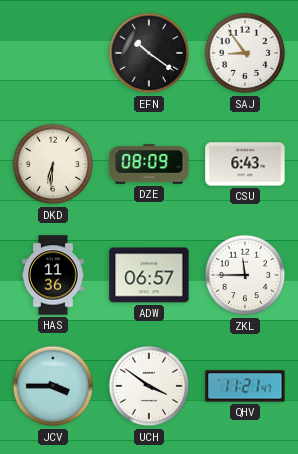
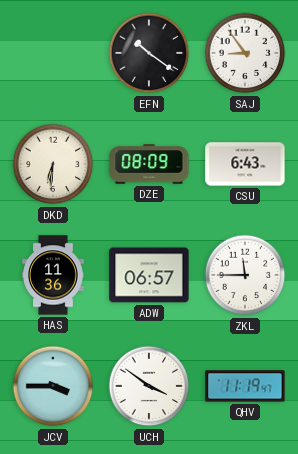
QHV: 11:21 -> 11:19
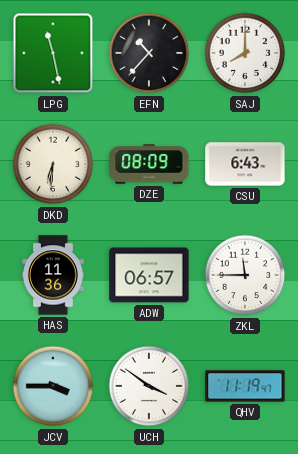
LPG: none -> 11:28
EFN: 10:21 -> 10:37
SAJ: 8:54 -> 8:00
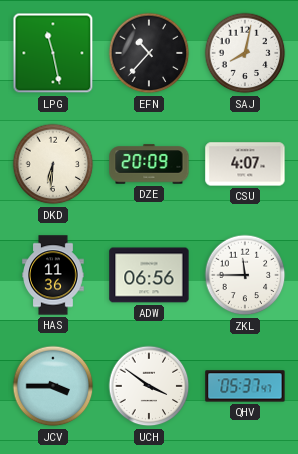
SAJ: 8:00 -> 8:02
DZE: 08:09 -> 20:09
CSU: 6:43 -> 4:07
ADW: 06:57 -> 06:56
QHV: 11:19 -> 05:37
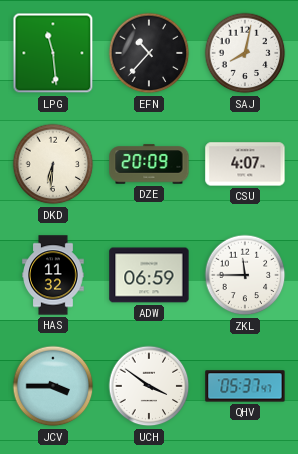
LPG: 11:28 -> 11:29
HAS: 11:36 -> 11:32
ADW: 06:56 -> 06:59
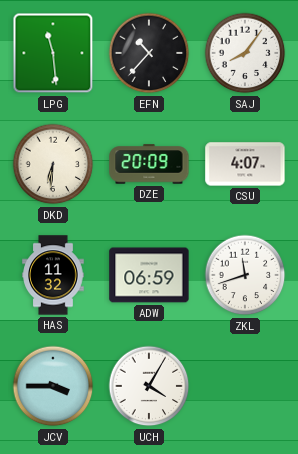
SAJ: 8:02 -> 8:06
ZKL: 11:45 -> 11:42
UCH: 3:51 -> 4:05
QHV: 05:37 -> none
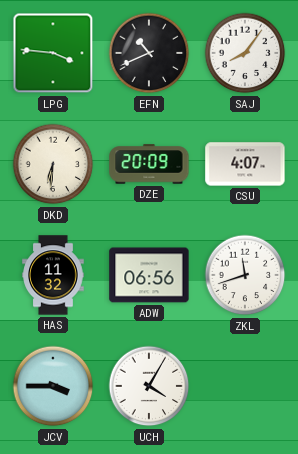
LPG: 11:29 -> 3:46
EFN: 10:37 -> 10:41
ADW: 06:59 -> 06:56
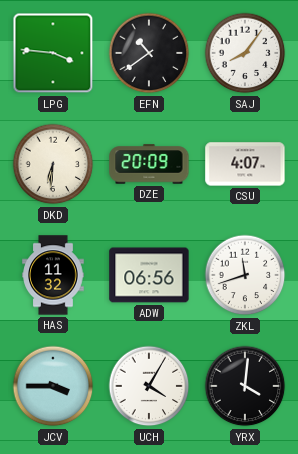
EFN: 10:41 -> 10:39
YRX: none -> 4:01
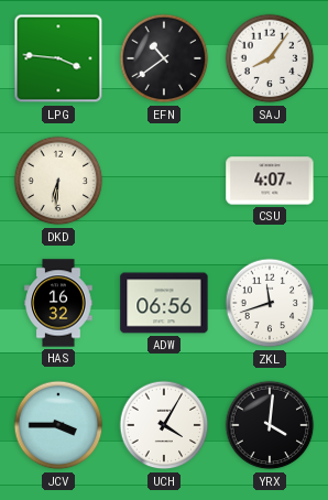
DZE: 20:09 -> none
HAS: 11:32 -> 16:32
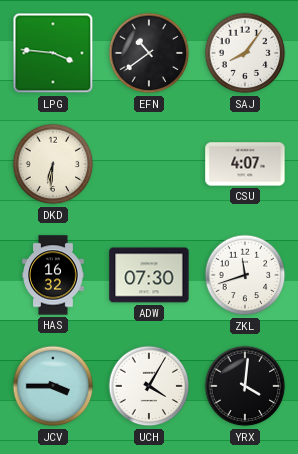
ADW: 06:56 -> 07:30
